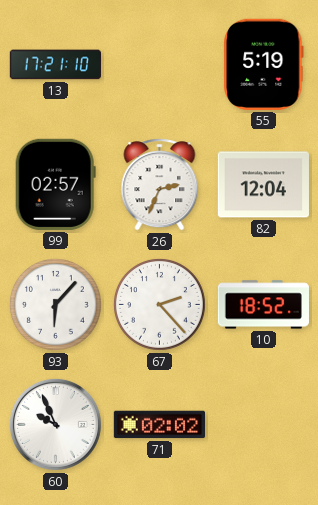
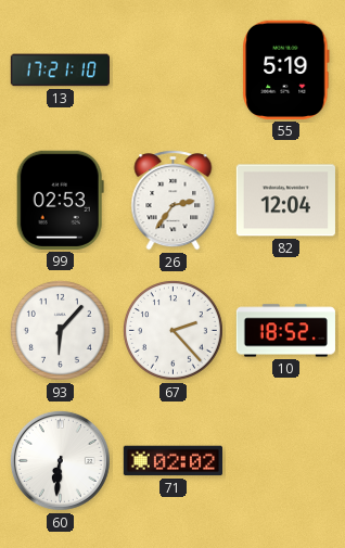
99: 02:57 -> 02:53
26: 2:34 -> 2:36
60: 9:56 -> 6:31
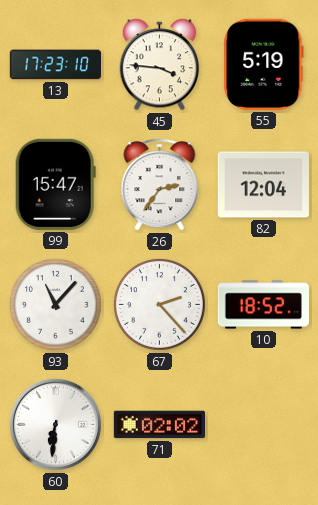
13: 17:21 -> 17:23
45: none -> 3:46
99: 02:53 -> 15:47
93: 6:07 -> 11:07
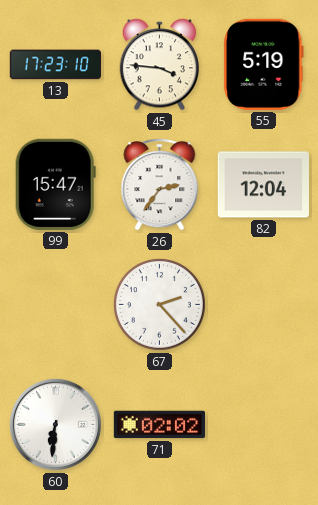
93: 11:07 -> none
10: 18:52 -> none
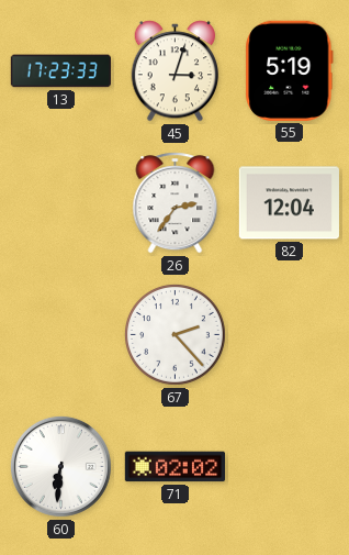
13: 17:23:10 -> 17:23:33
45: 3:46 -> 3:03
99: 15:47 -> none
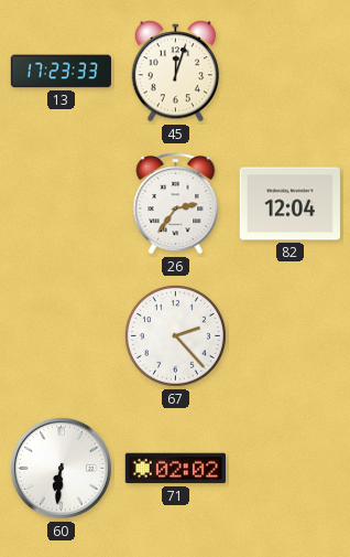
45: 3:03 -> 12:03
55: 5:19 -> none
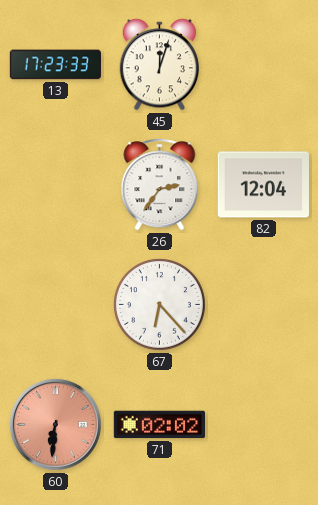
67: 2:23 -> 6:23
60 dial: white -> salmon
